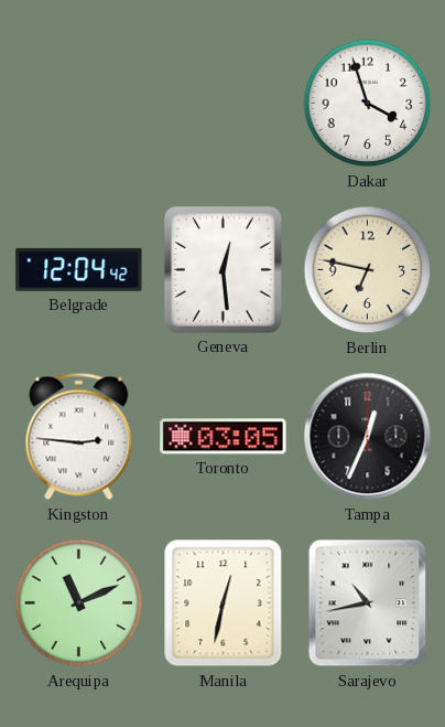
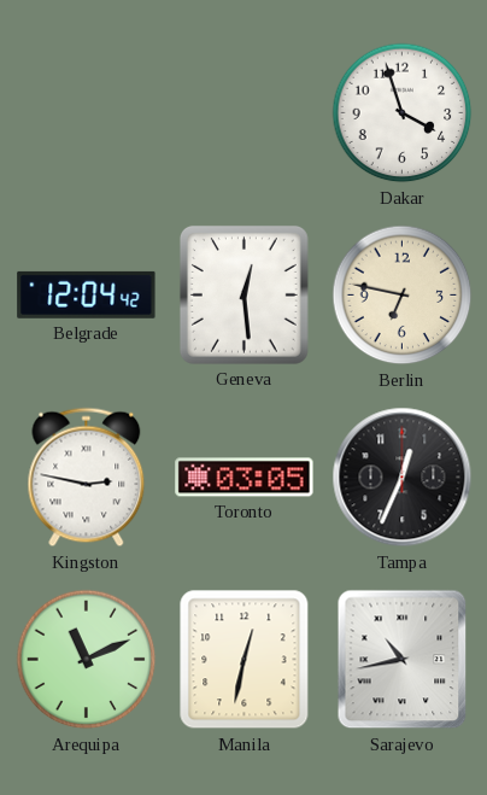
Kingston: 2:46 -> 2:47
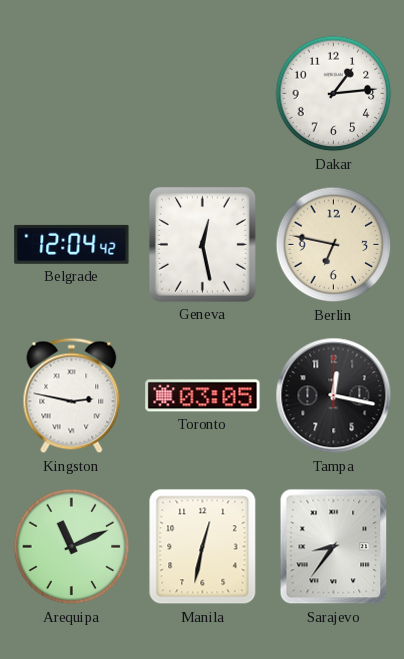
Dakar: 3:57 -> 1:14
Geneva: 12:29 -> 12:28
Tampa: 12:34 -> 12:17
Sarajevo: 10:43 -> 8:36
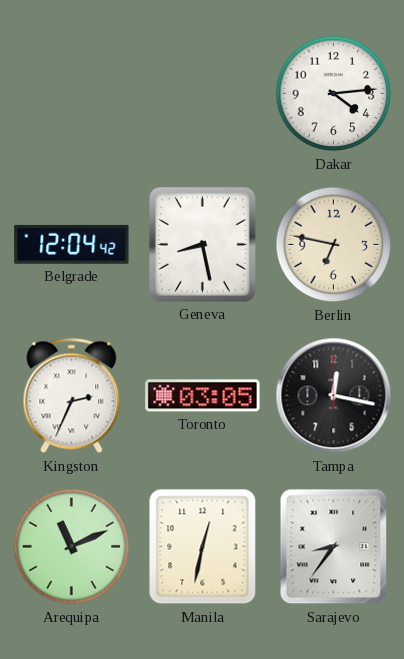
Dakar: 1:14 -> 4:14
Geneva: 12:28 -> 8:28
Kingston: 2:47 -> 2:34
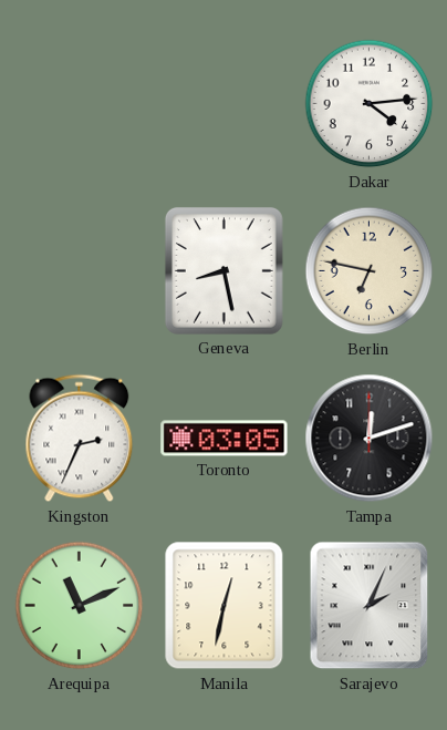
Belgrade: 12:04 -> none
Tampa: 12:17 -> 12:12
Sarajevo: 8:36 -> 2:04
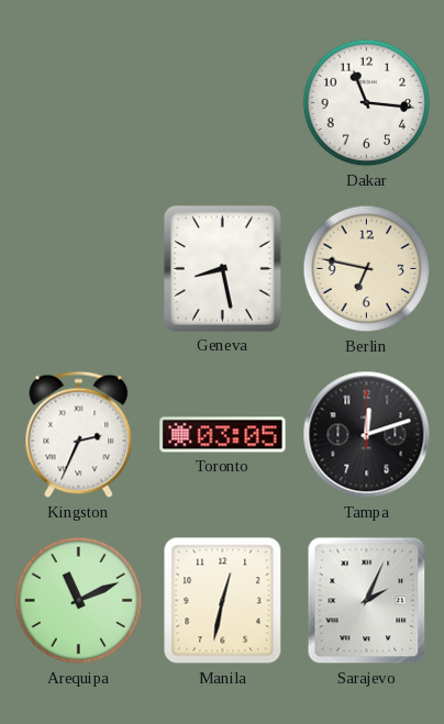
Dakar: 4:14 -> 11:16
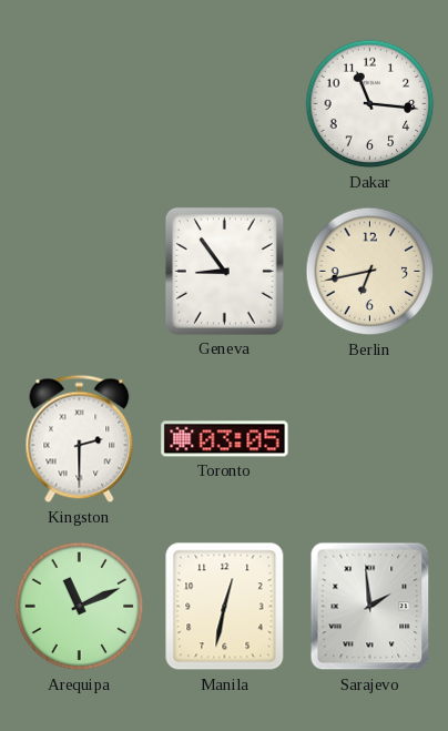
Geneva: 8:28 -> 8:54
Berlin: 6:47 -> 6:43
Kingston: 2:34 -> 2:30
Tampa: 12:12 -> none
Sarajevo: 2:04 -> 1:59
